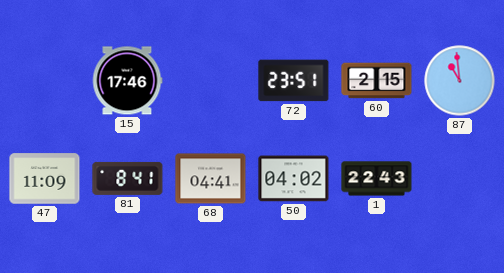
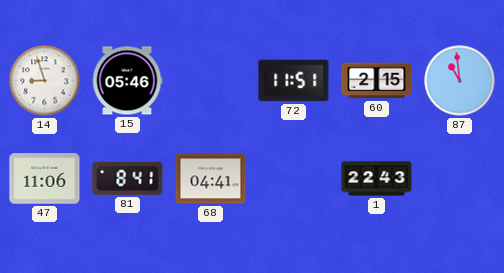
14: none -> 8:57
15: 17:46 -> 05:46
72: 23:51 -> 11:51
47: 11:09 -> 11:06
50: 04:02 -> none
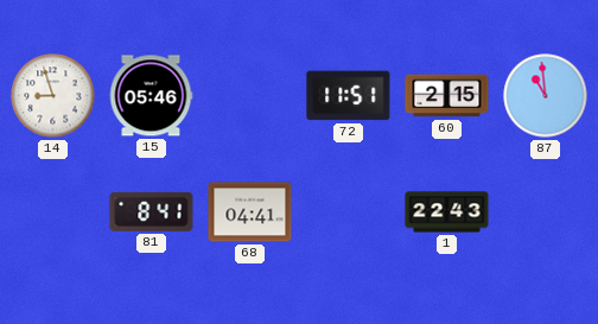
47: 11:06 -> none
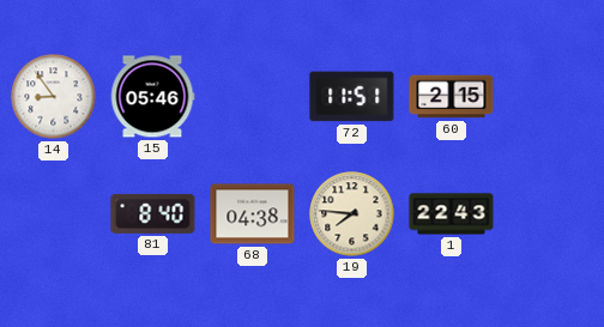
14: 8:57 -> 8:54
87: 10:59 -> none
81: 8:41 -> 8:40
68: 04:41 -> 04:38
19: none -> 7:46
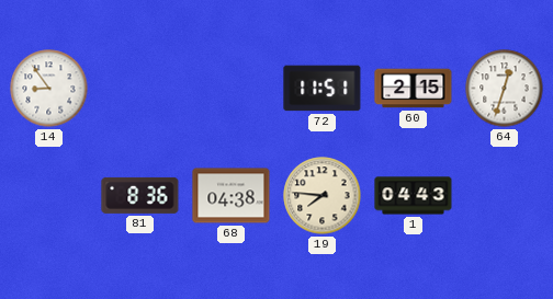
15: 05:46 -> none
64: none -> 12:33
81: 8:40 -> 8:36
1: 22:43 -> 04:43
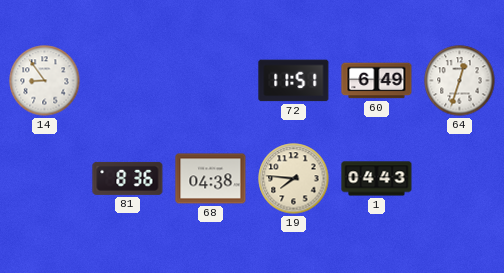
60: 2:15 -> 6:49
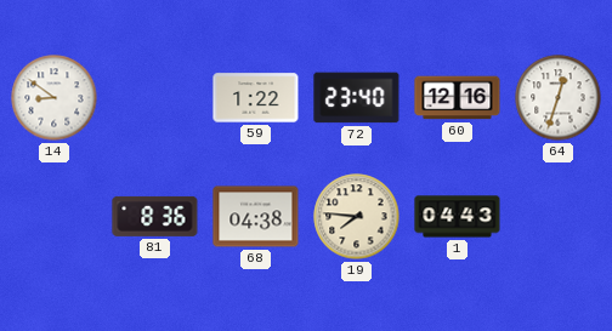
14: 8:54 -> 8:51
59: none -> 1:22
72: 11:51 -> 23:40
60: 6:49 -> 12:16
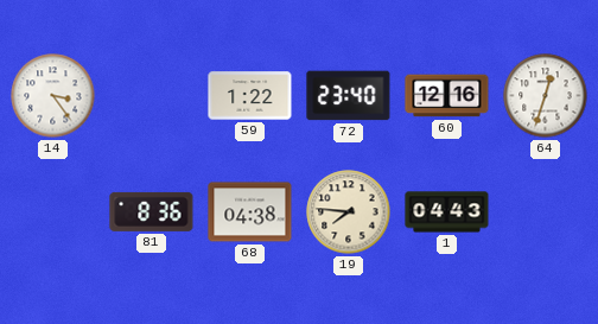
14: 8:51 -> 3:24
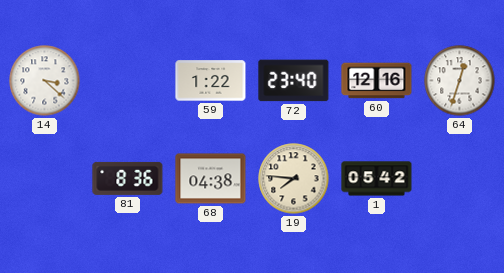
14: 3:24 -> 3:22
1: 04:43 -> 05:42
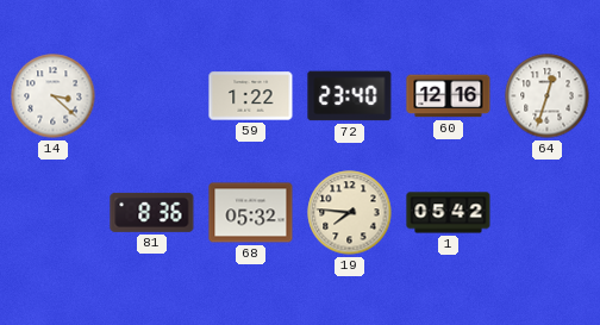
68: 04:38 -> 05:32
